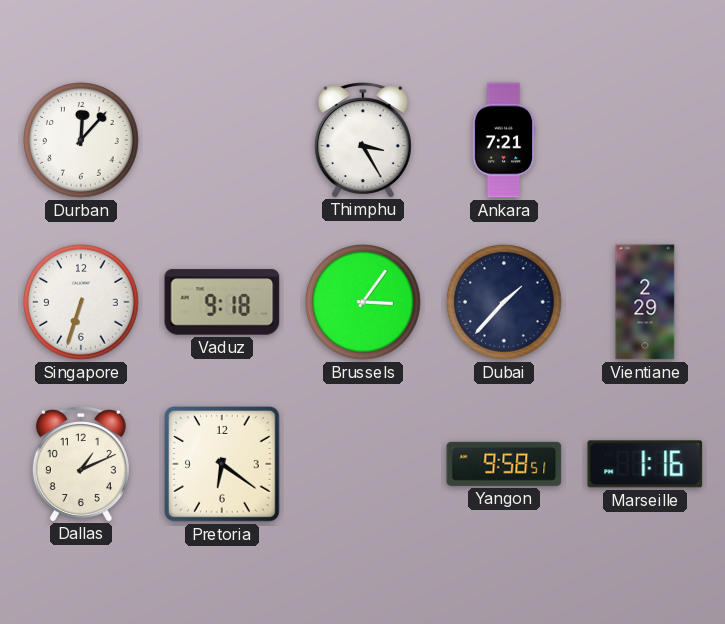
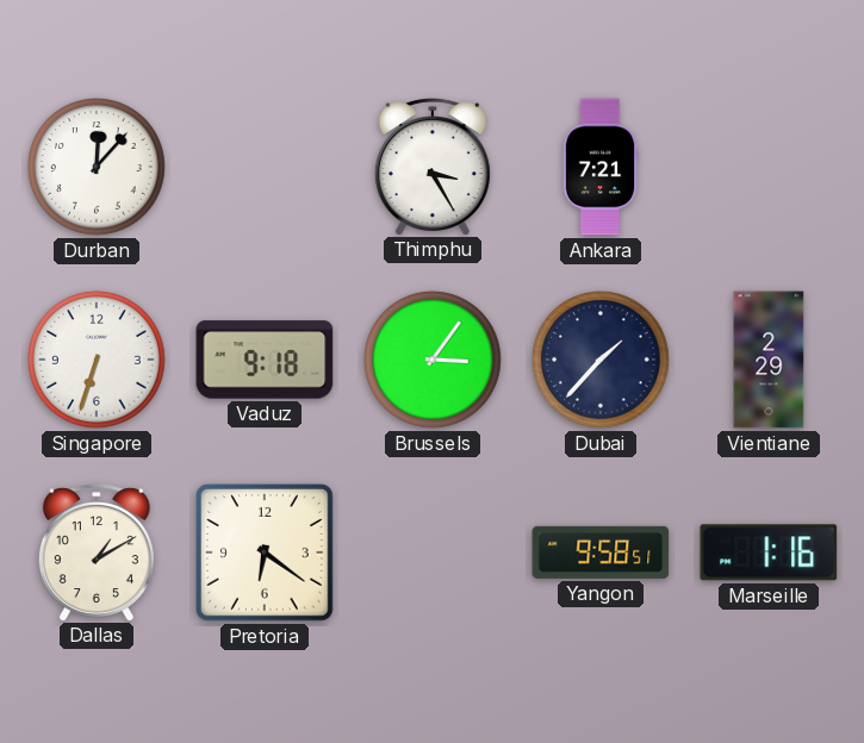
Dallas: 1:11 -> 1:10
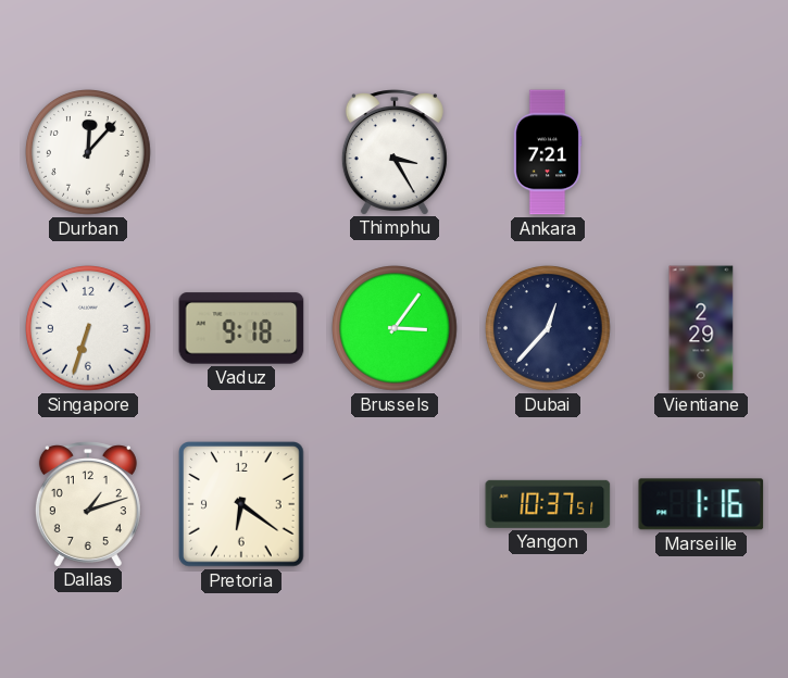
Dubai: 1:37 -> 12:37
Dallas: 1:10 -> 1:12
Yangon: 9:58 -> 10:37
